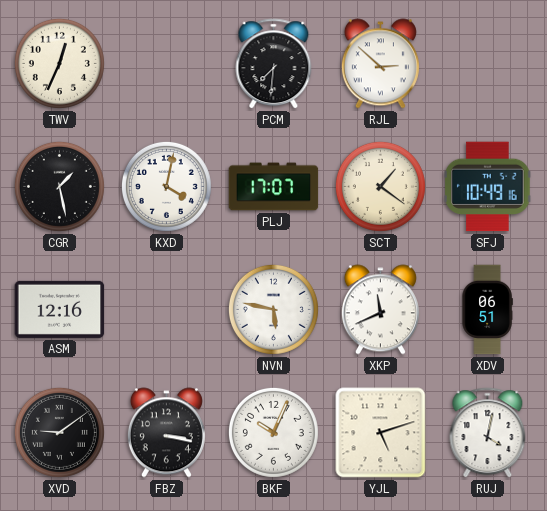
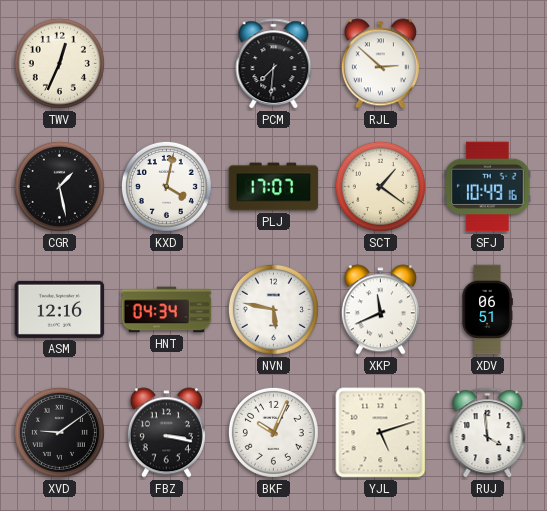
HNT: none -> 04:34
RUJ: 4:02 -> 3:59
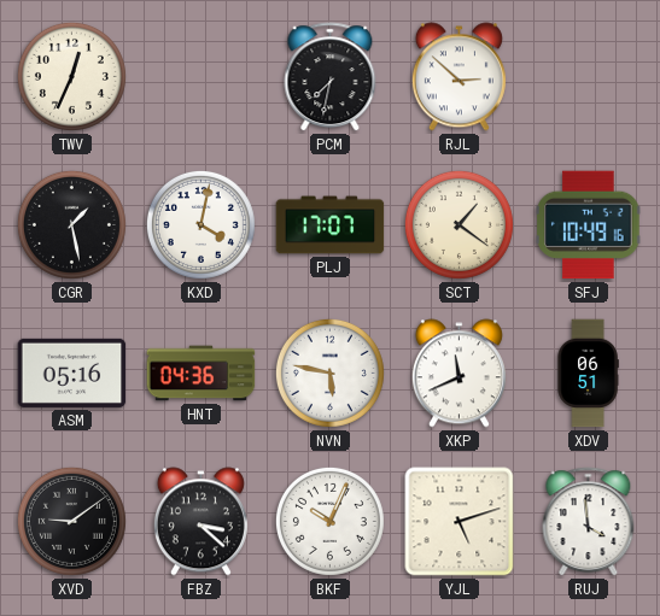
PCM: 7:31 -> 7:32
ASM: 12:16 -> 05:16
HNT: 04:34 -> 04:36
FBZ: 3:17 -> 3:22
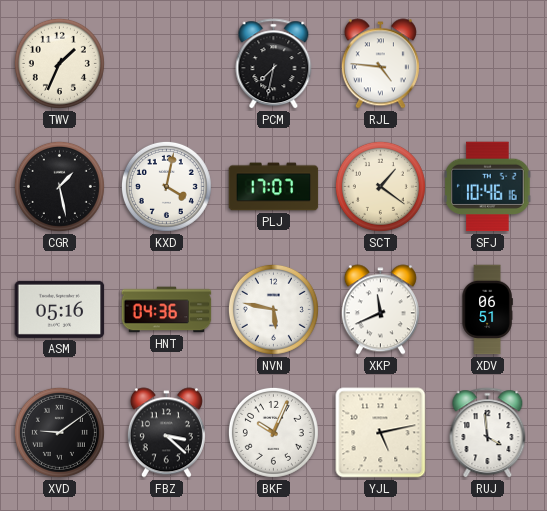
TWV: 12:34 -> 1:34
RJL: 2:52 -> 4:46
SFJ: 10:49 -> 10:46
YJL: 5:12 -> 5:13
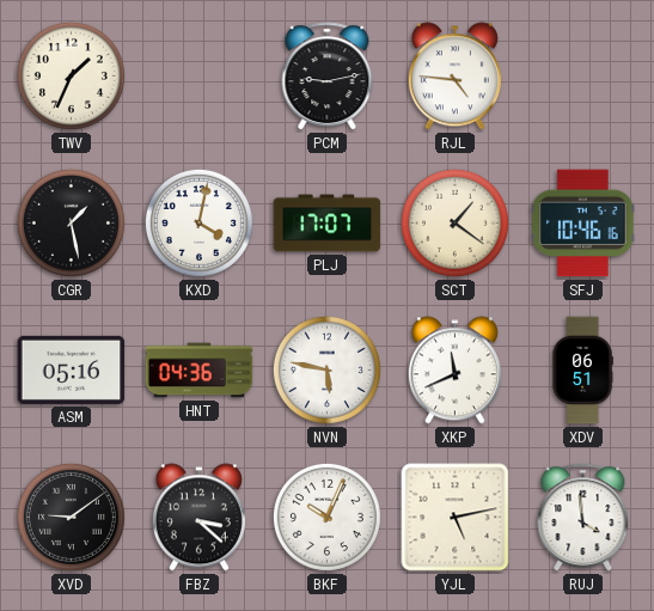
PCM: 7:32 -> 9:13
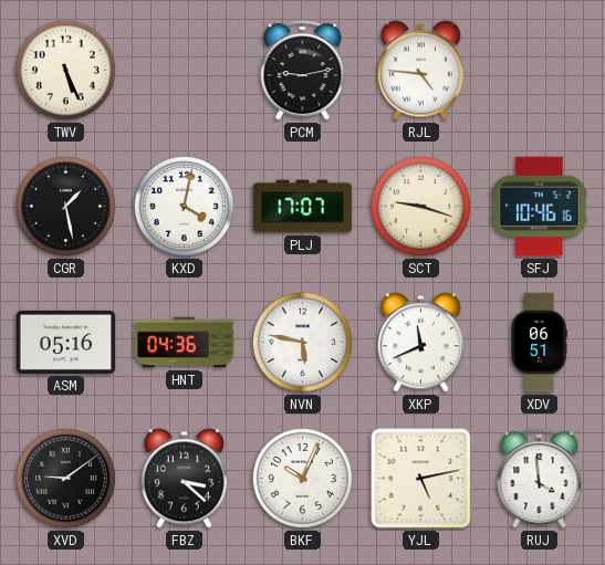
TWV: 1:34 -> 5:26
SCT: 1:21 -> 9:18
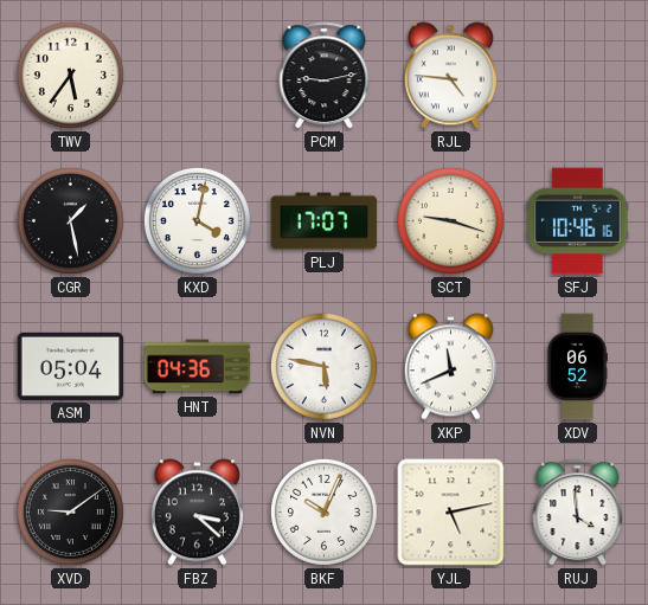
TWV: 5:26 -> 5:36
ASM: 05:16 -> 05:04
XDV: 06:51 -> 06:52
